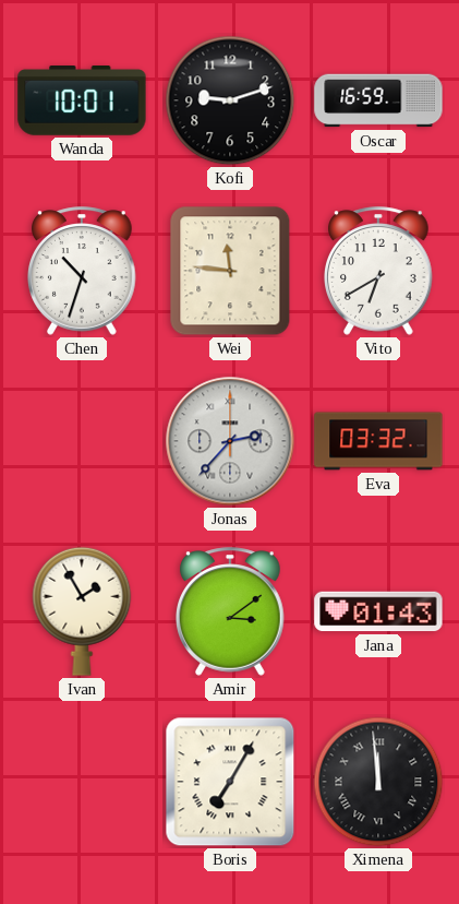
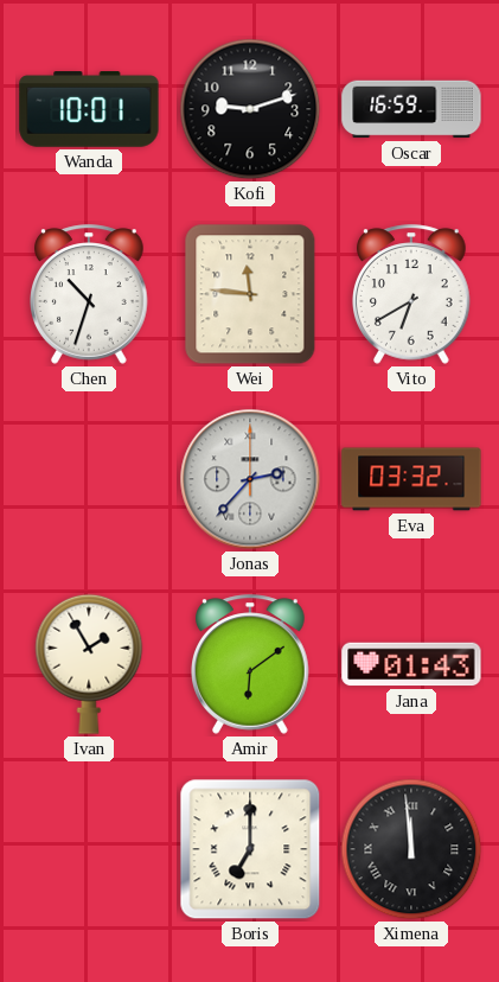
Amir: 3:09 -> 6:09
Boris: 7:05 -> 7:00
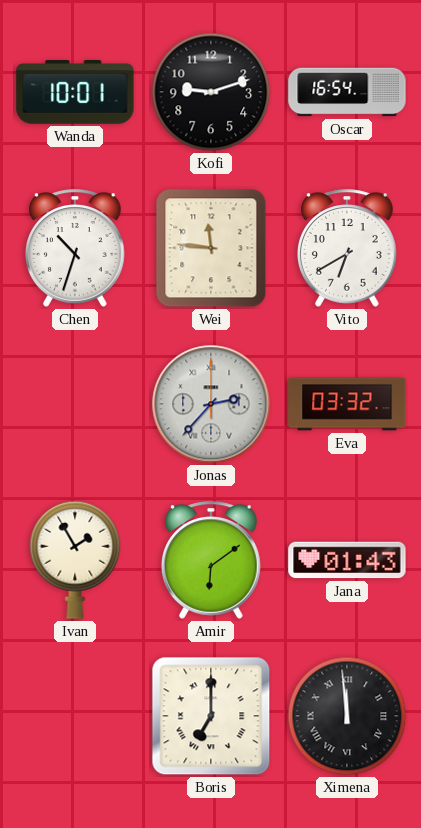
Oscar: 16:59 -> 16:54
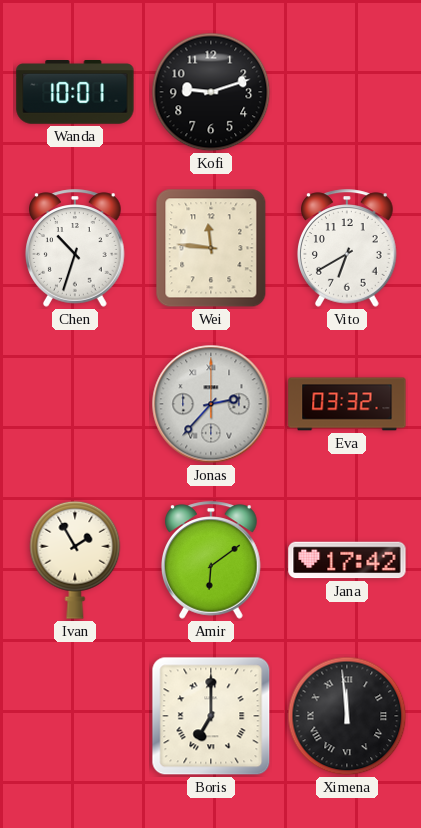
Oscar: 16:54 -> none
Jana: 01:43 -> 17:42
